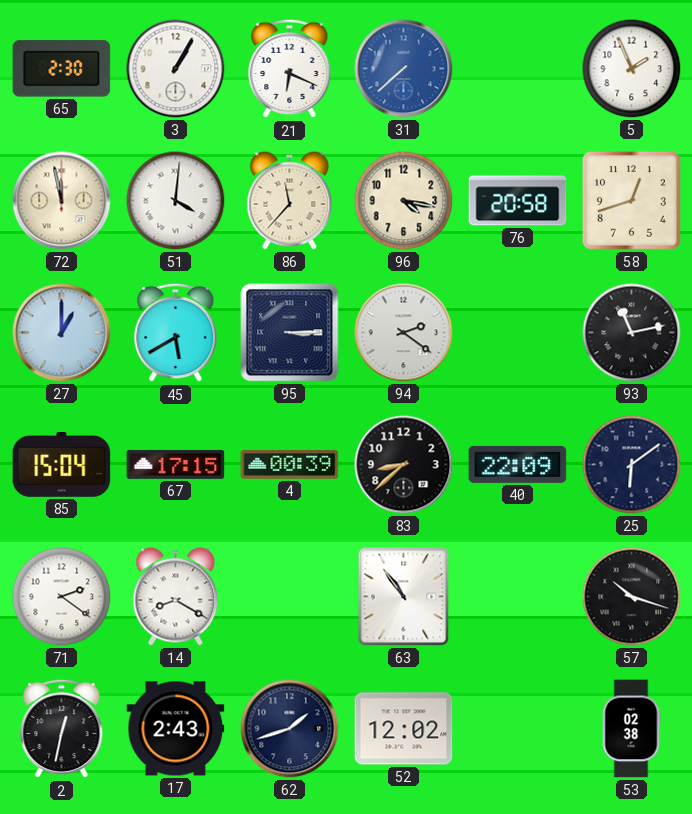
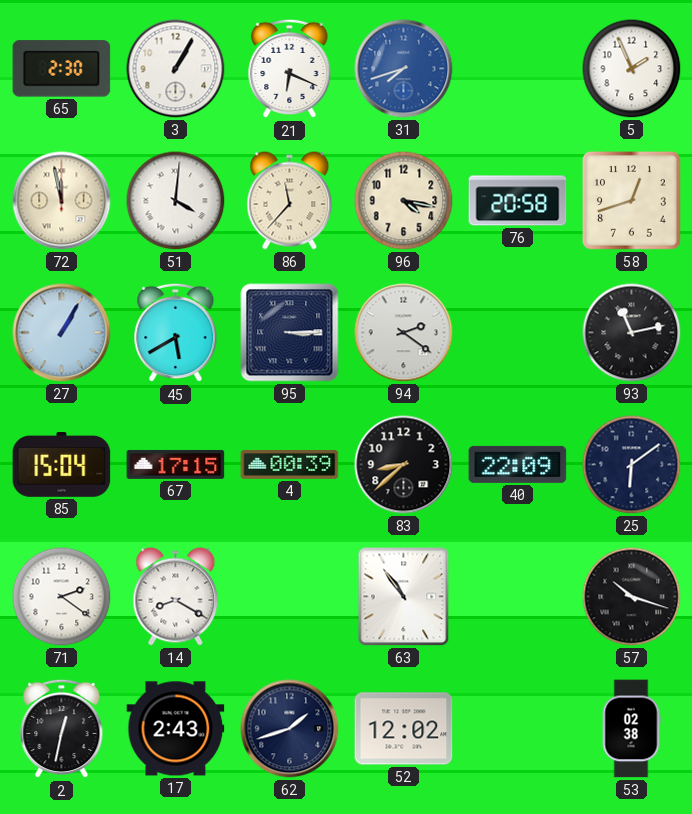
31: 7:38 -> 7:42
27: 1:00 -> 1:05
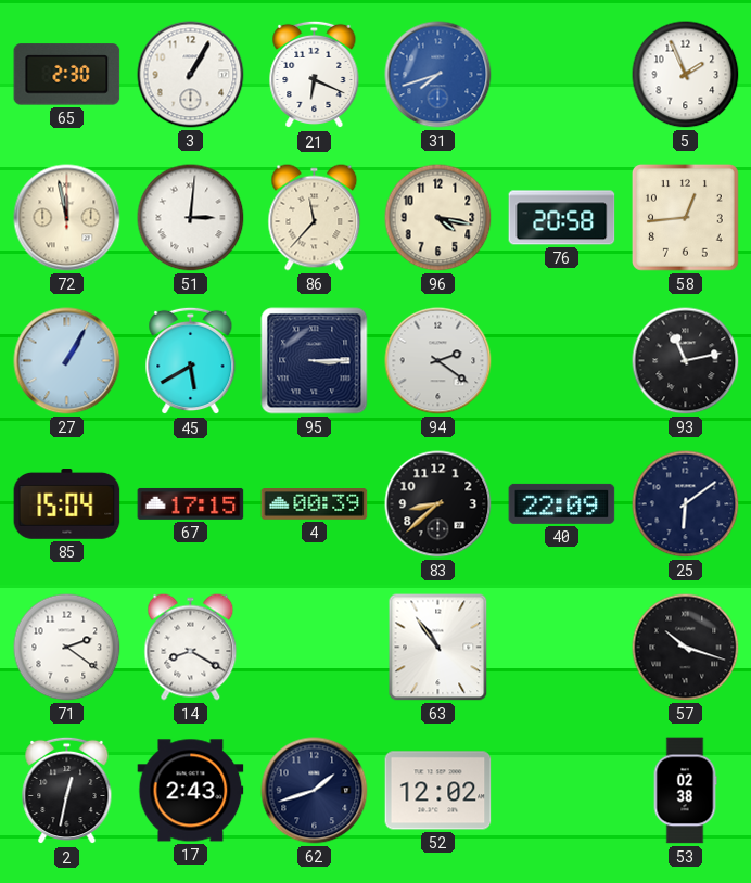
51: 4:01 -> 3:01
58: 12:42 -> 12:44
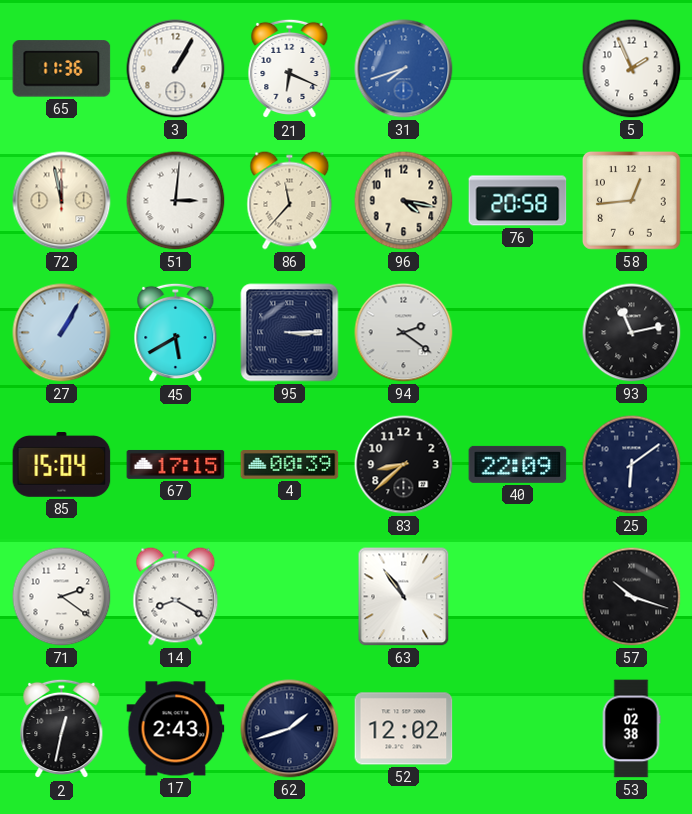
65: 2:30 -> 11:36
